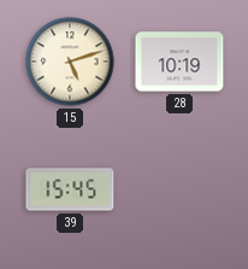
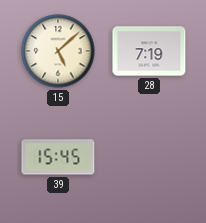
15: 5:12 -> 5:08
28: 10:19 -> 7:19
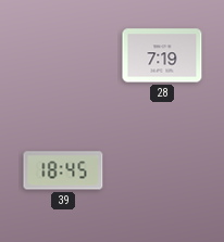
15: 5:08 -> none
39: 15:45 -> 18:45
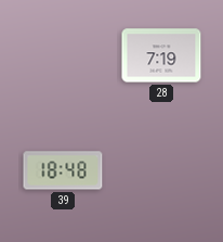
39: 18:45 -> 18:48
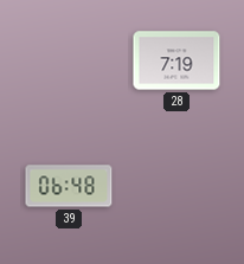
39: 18:48 -> 06:48
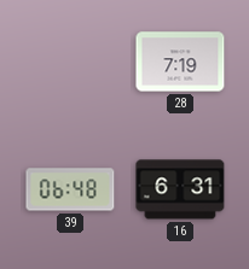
16: none -> 6:31
